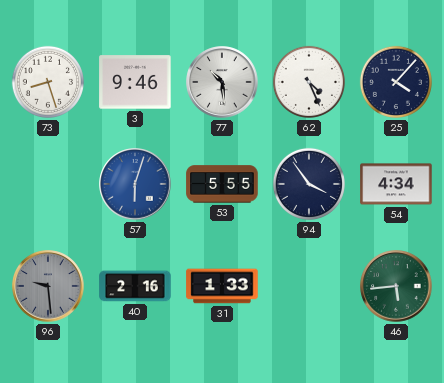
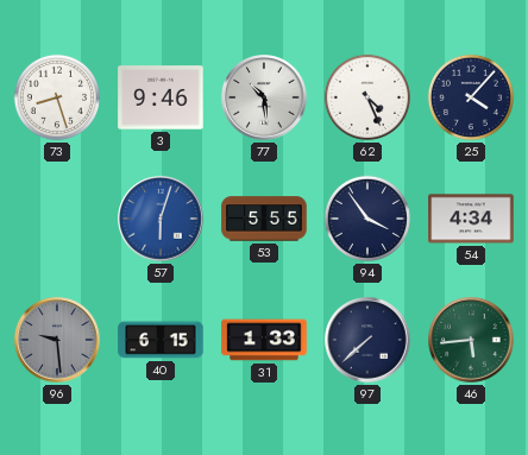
40: 2:16 -> 6:15
97: none -> 7:38
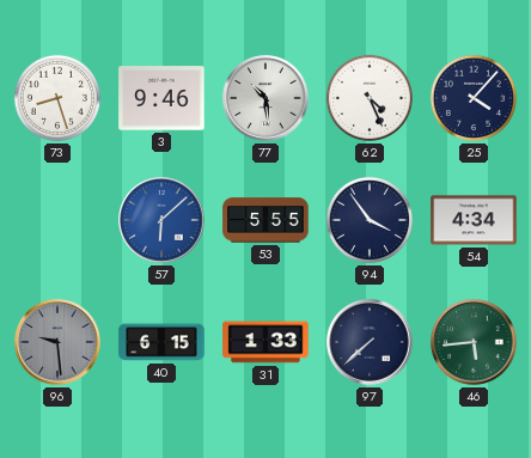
57: 6:03 -> 6:08
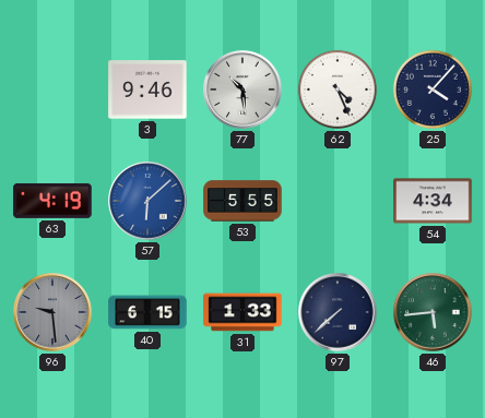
73: 8:27 -> none
63: none -> 4:19
94: 3:54 -> none
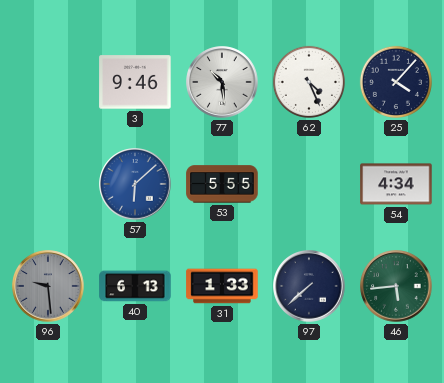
63: 4:19 -> none
40: 6:15 -> 6:13
